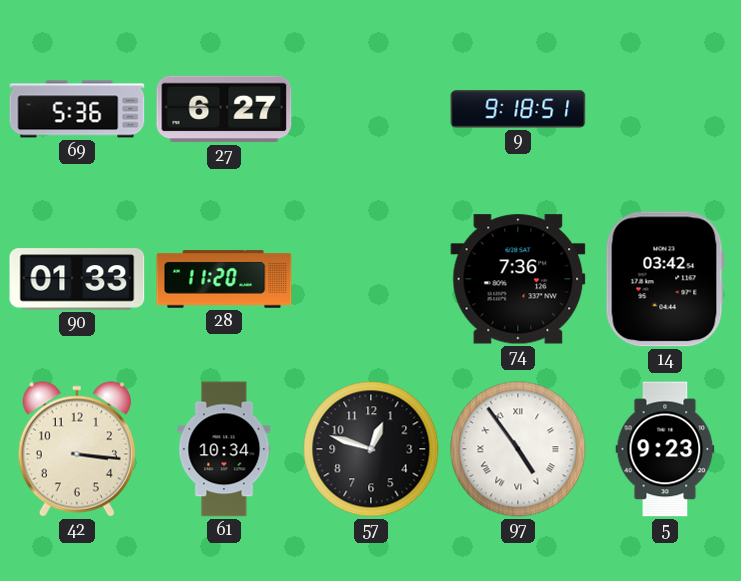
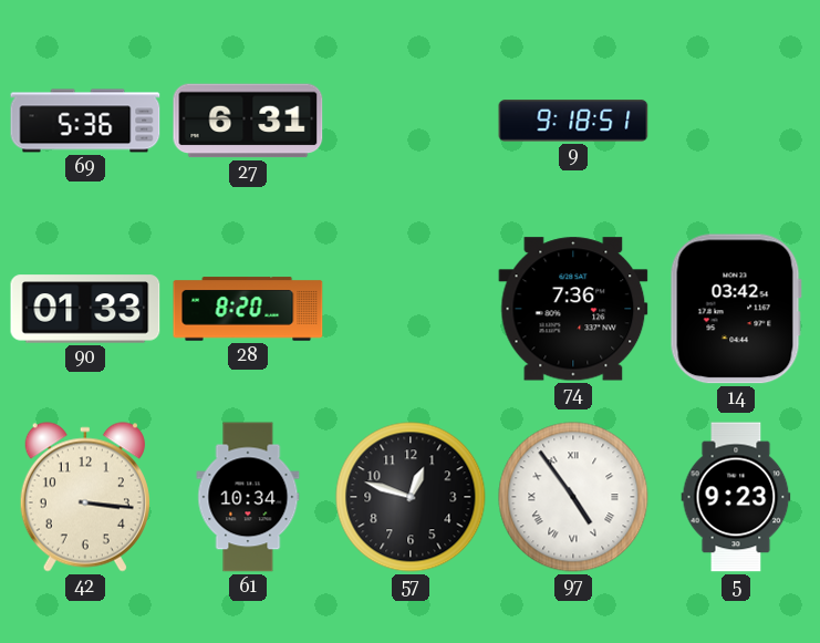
27: 6:27 -> 6:31
28: 11:20 -> 8:20
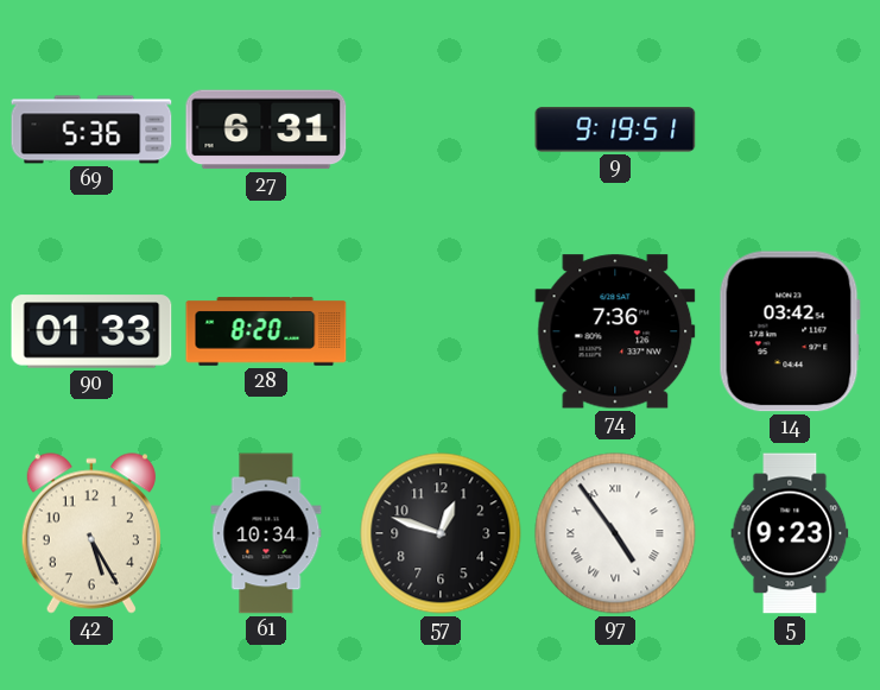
9: 9:18 -> 9:19
42: 3:16 -> 5:25
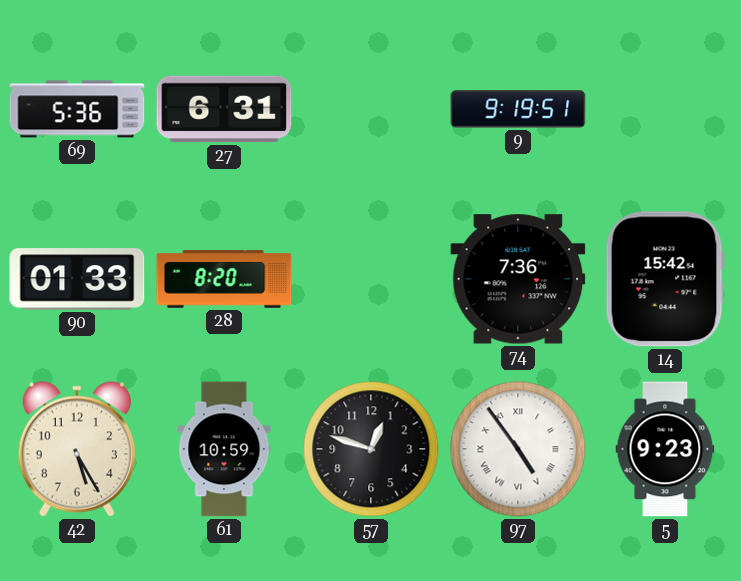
14: 03:42 -> 15:42
61: 10:34 -> 10:59
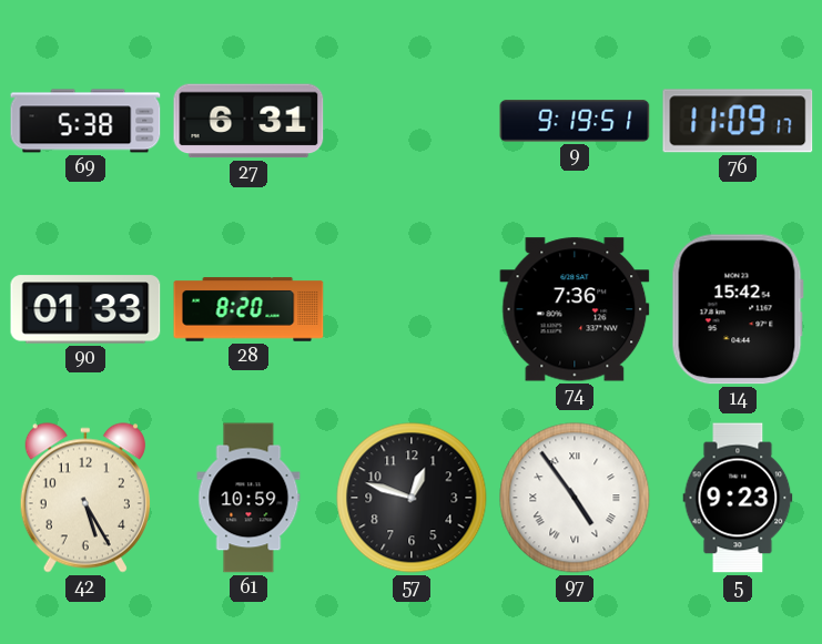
69: 5:36 -> 5:38
76: none -> 11:09
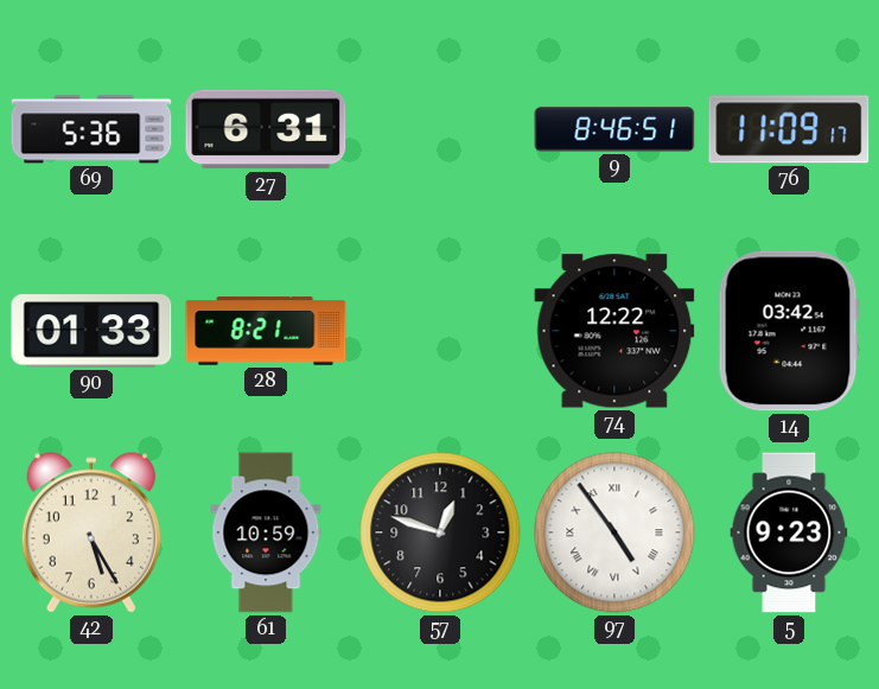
69: 5:38 -> 5:36
9: 9:19 -> 8:46
28: 8:20 -> 8:21
74: 7:36 -> 12:22
14: 15:42 -> 03:42
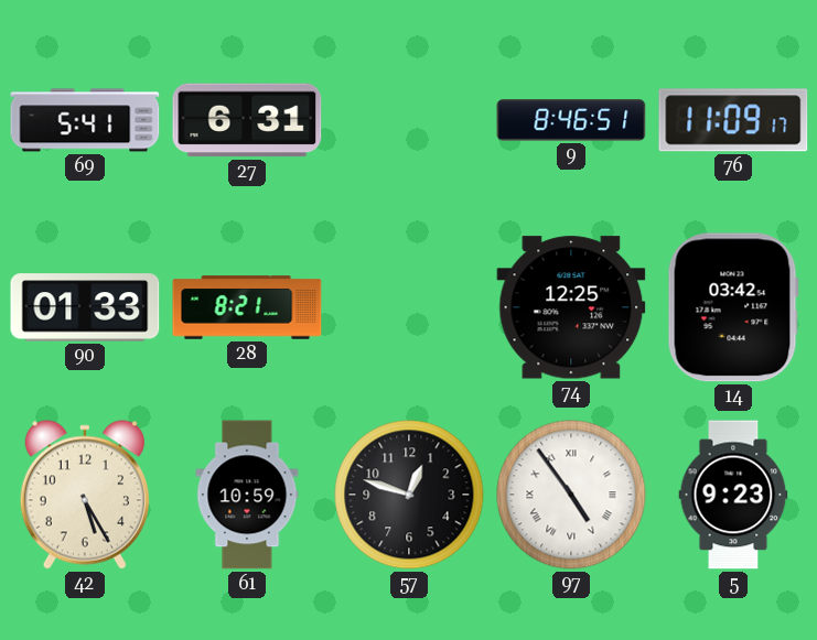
69: 5:36 -> 5:41
74: 12:22 -> 12:25
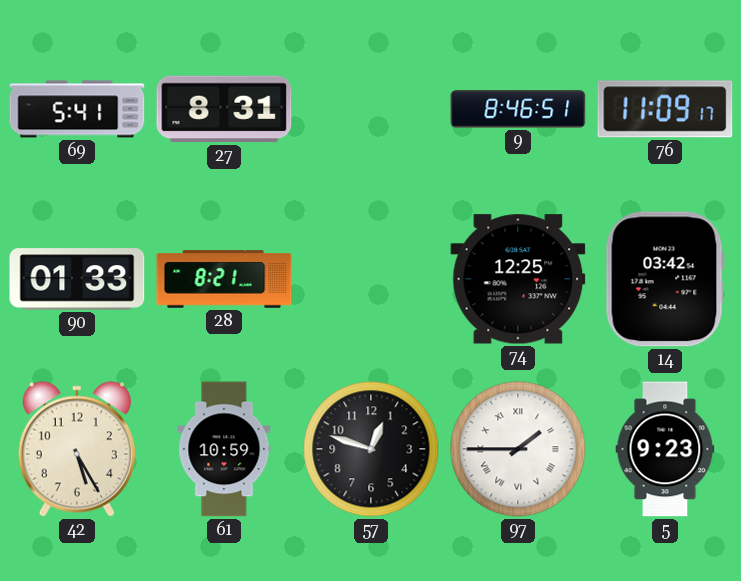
27: 6:31 -> 8:31
97: 4:54 -> 1:45
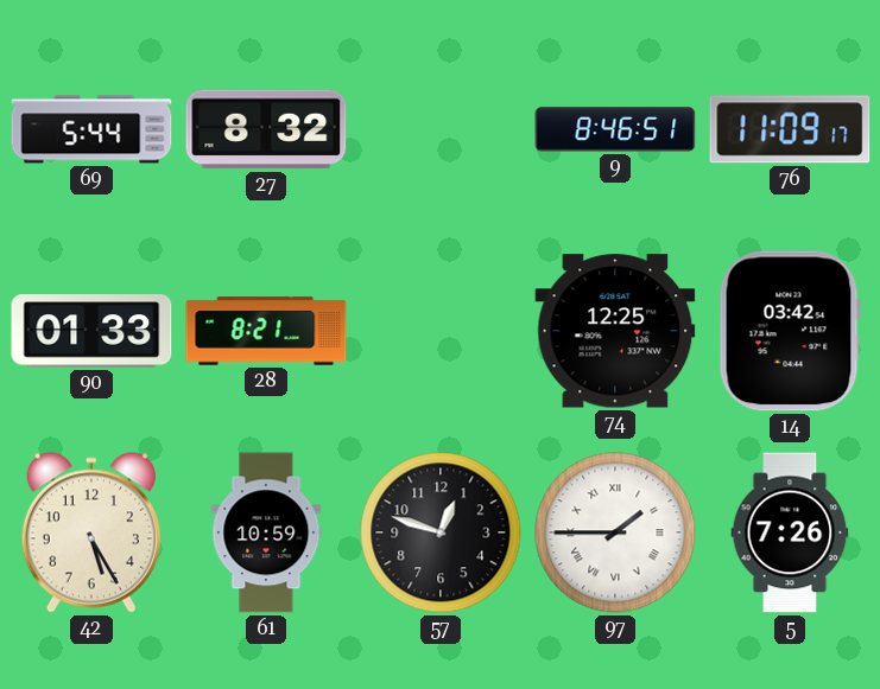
69: 5:41 -> 5:44
27: 8:31 -> 8:32
5: 9:23 -> 7:26
